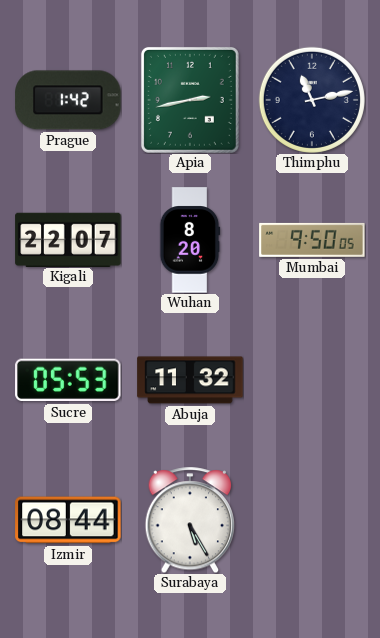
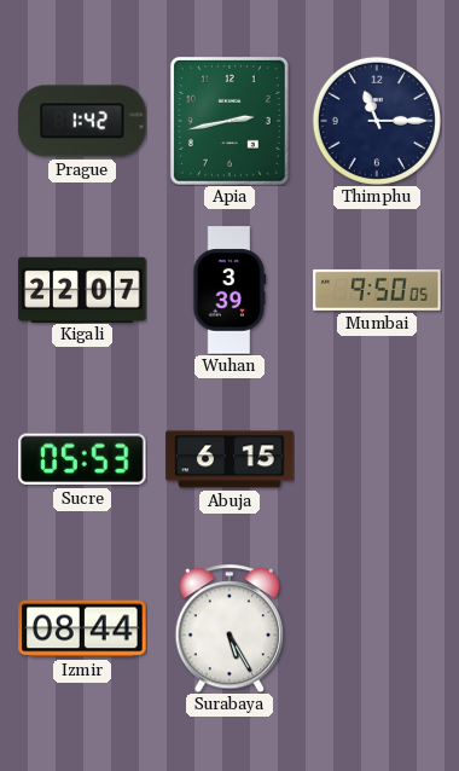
Thimphu: 11:13 -> 11:15
Wuhan: 8:20 -> 3:39
Abuja: 11:32 -> 6:15
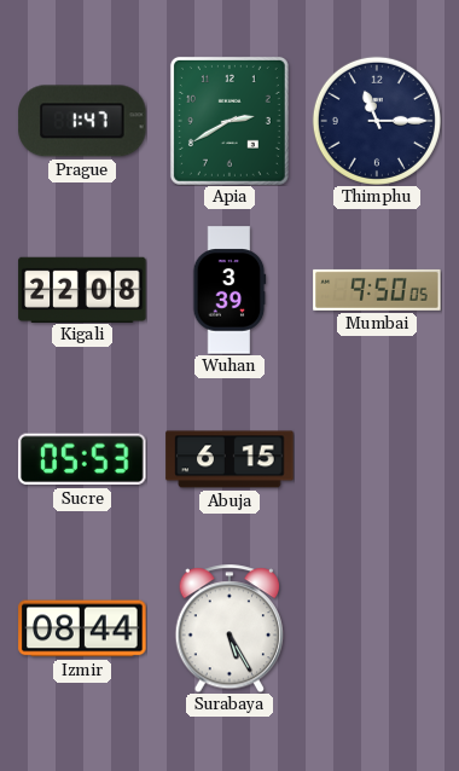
Prague: 1:42 -> 1:47
Apia: 2:43 -> 2:40
Kigali: 22:07 -> 22:08
